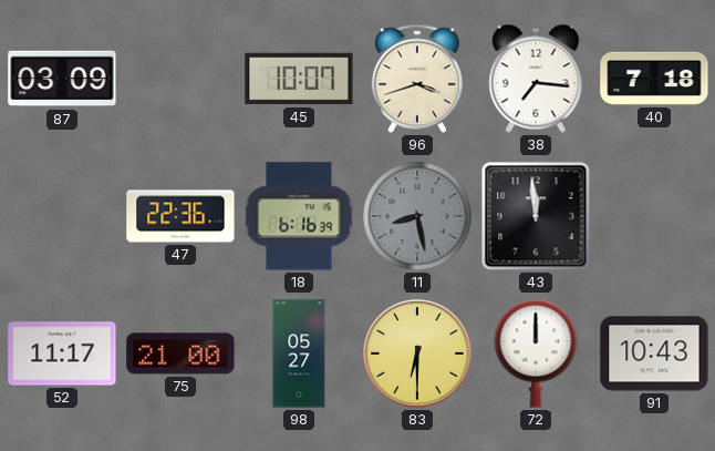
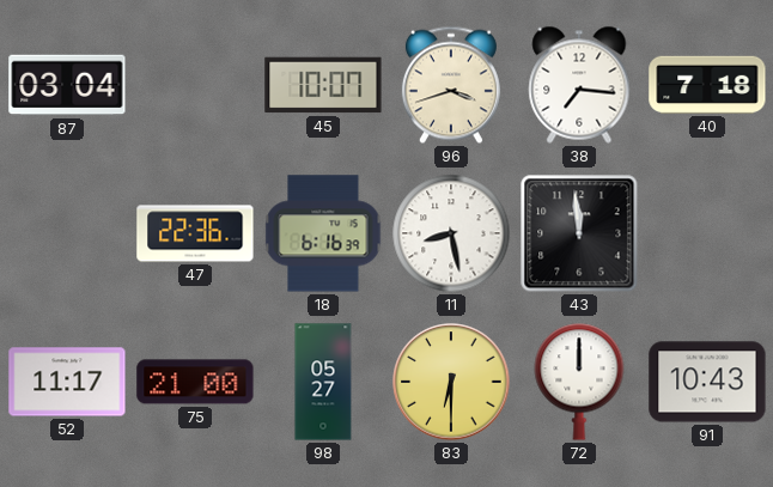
87: 03:09 -> 03:04
11 dial: grey -> white
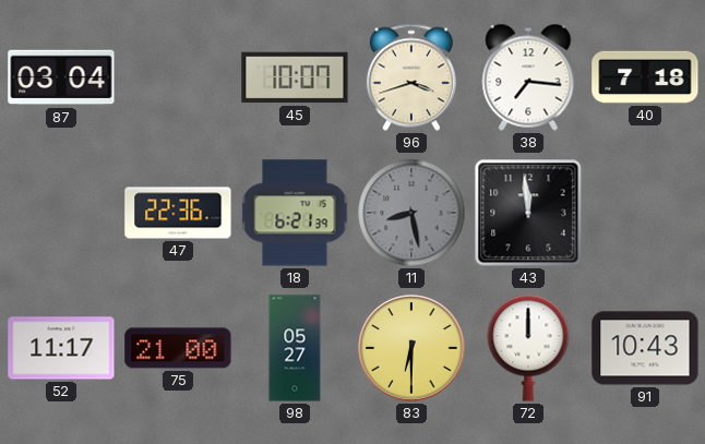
18: 6:16 -> 6:21
11 dial: white -> grey
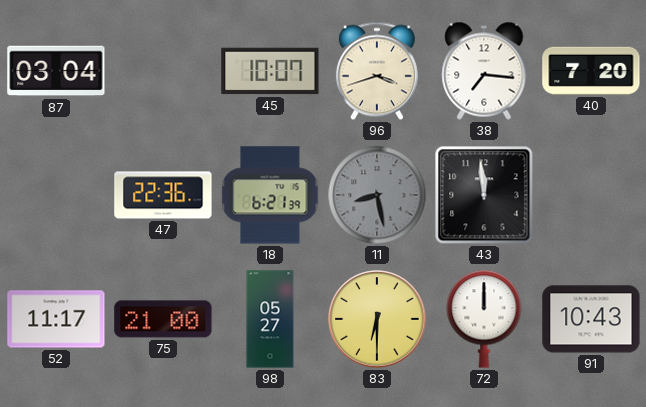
40: 7:18 -> 7:20
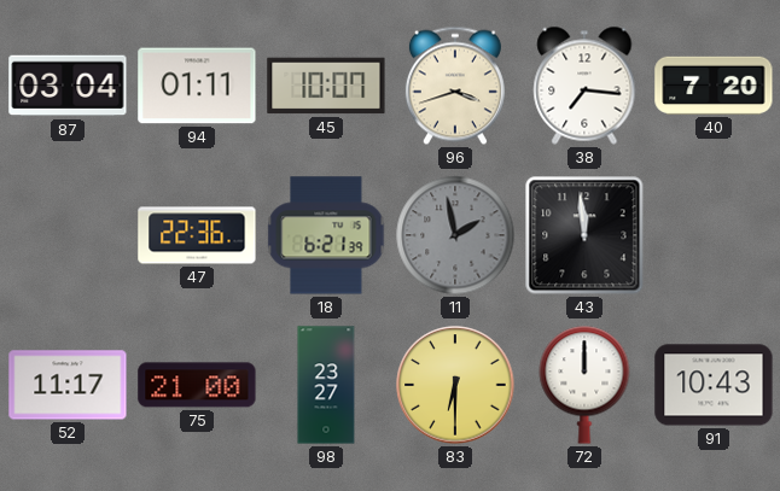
94: none -> 01:11
11: 8:28 -> 1:58
98: 05:27 -> 23:27
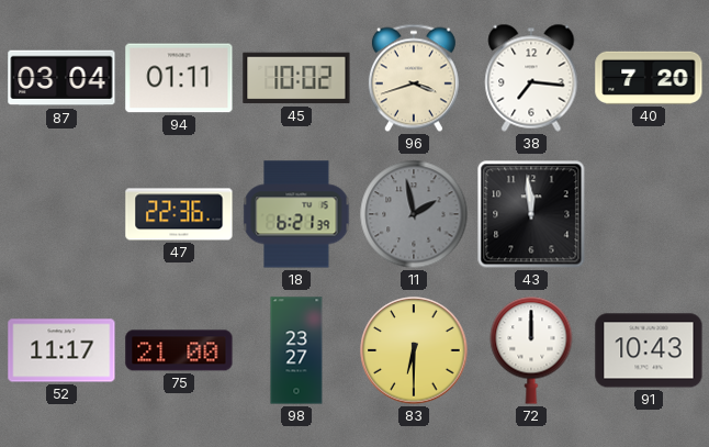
45: 10:07 -> 10:02
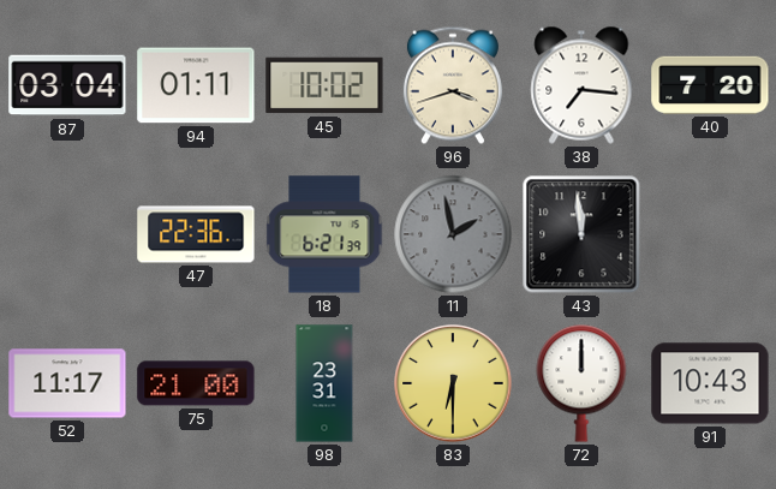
98: 23:27 -> 23:31
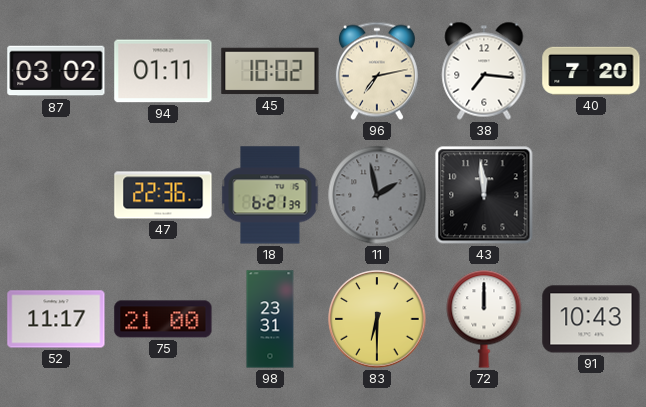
87: 03:04 -> 03:02
96: 3:42 -> 7:13
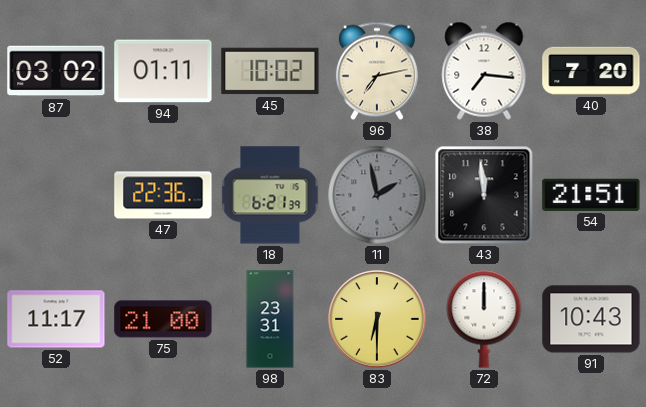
54: none -> 21:51
